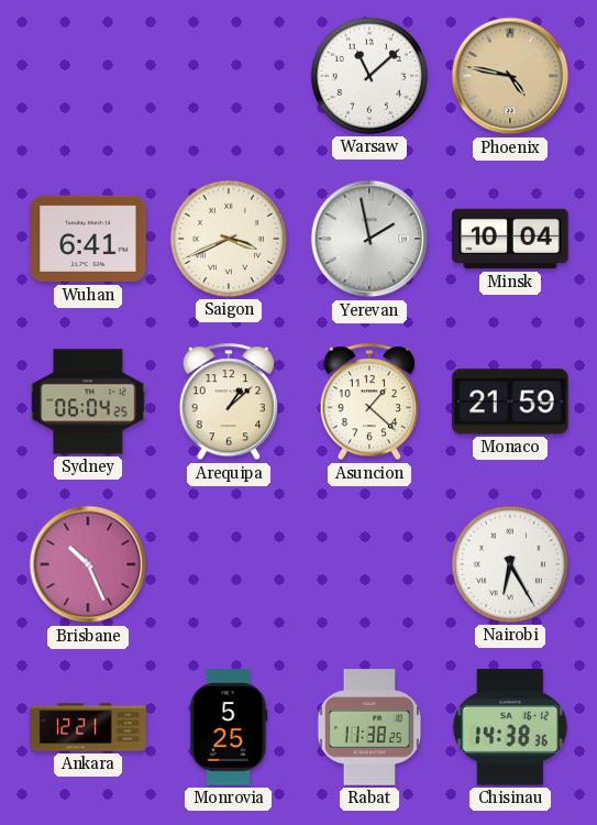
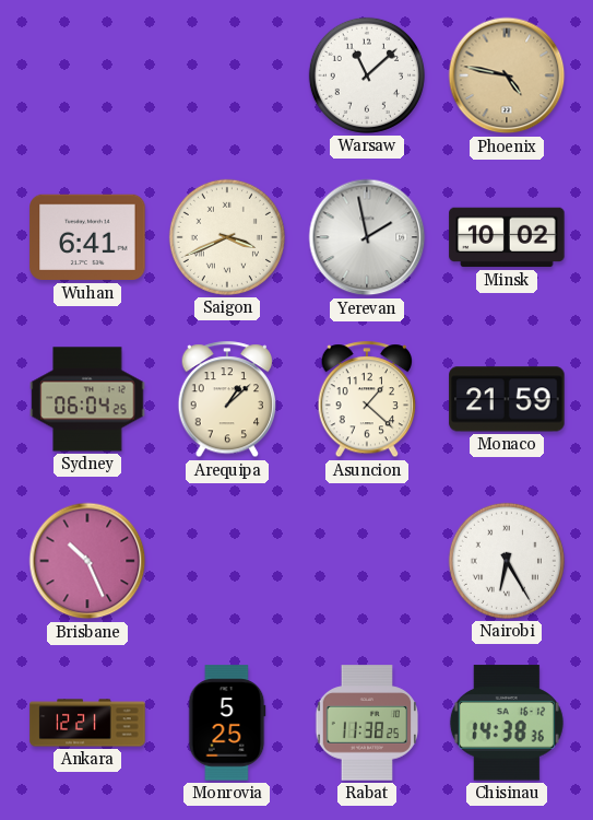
Minsk: 10:04 -> 10:02
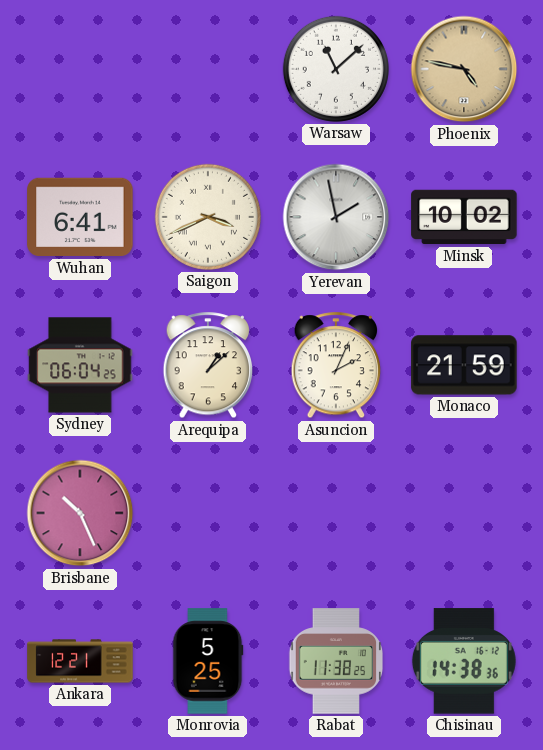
Asuncion: 1:22 -> 2:04
Nairobi: 6:25 -> none
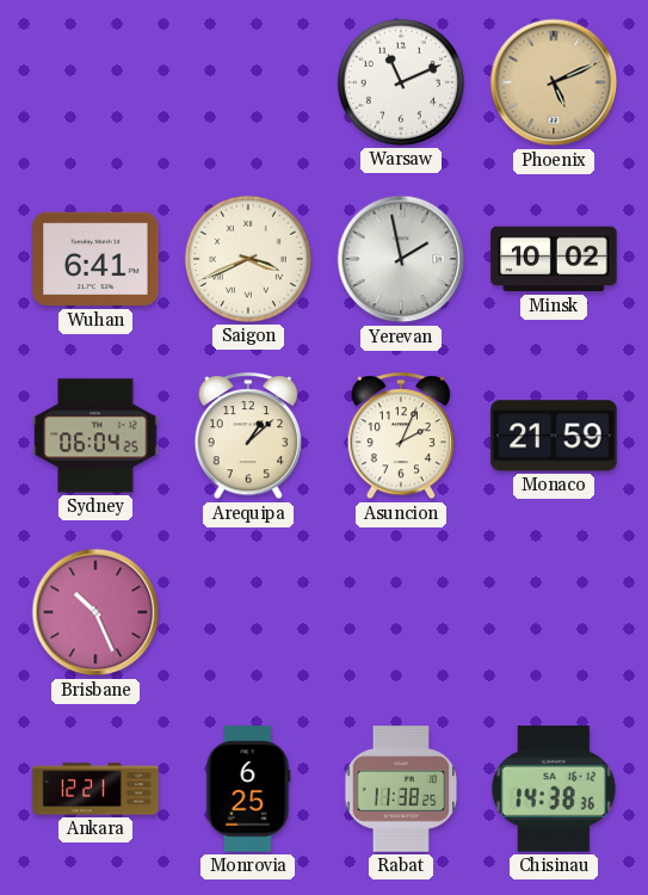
Warsaw: 11:08 -> 11:11
Phoenix: 4:47 -> 5:11
Monrovia: 5:25 -> 6:25
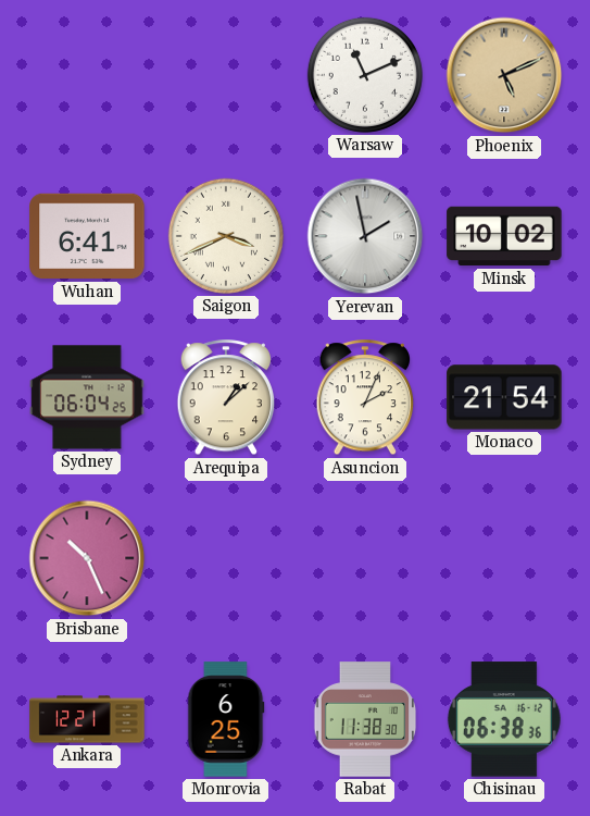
Monaco: 21:59 -> 21:54
Rabat: 11:38:25 -> 11:38:30
Chisinau: 14:38 -> 06:38
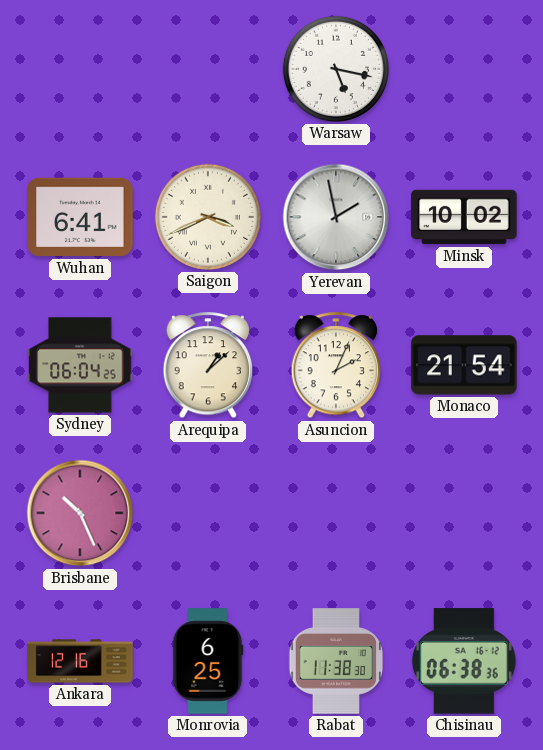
Warsaw: 11:11 -> 5:17
Phoenix: 5:11 -> none
Ankara: 12:21 -> 12:16
